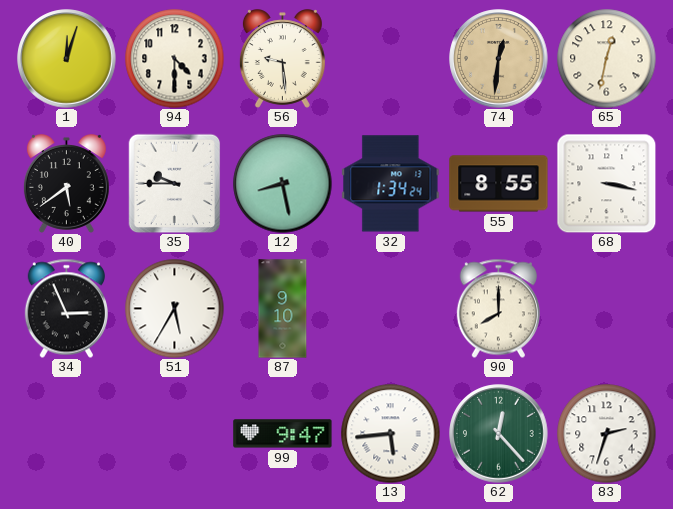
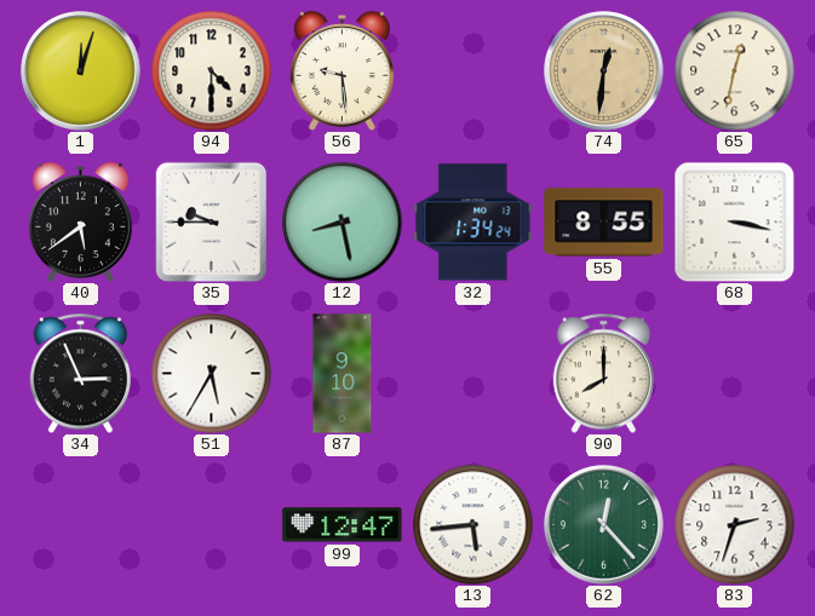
99: 9:47 -> 12:47
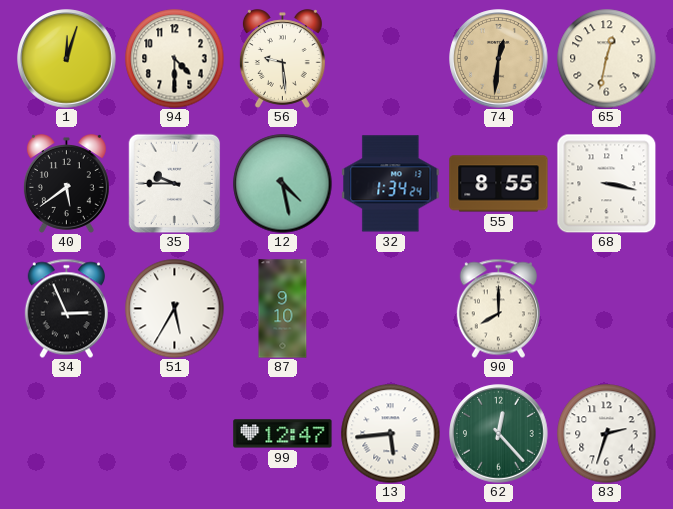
12: 8:28 -> 4:28
